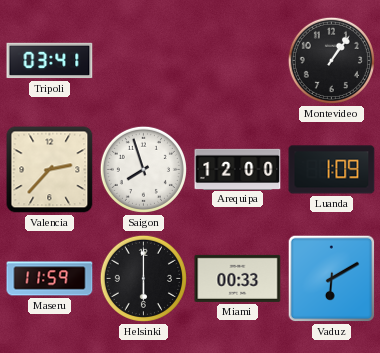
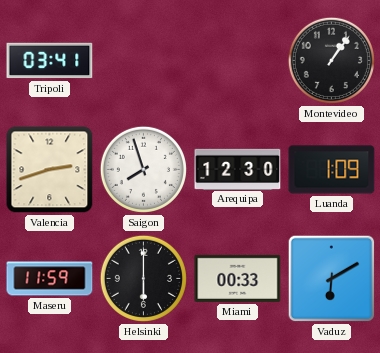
Valencia: 2:37 -> 2:42
Arequipa: 12:00 -> 12:30
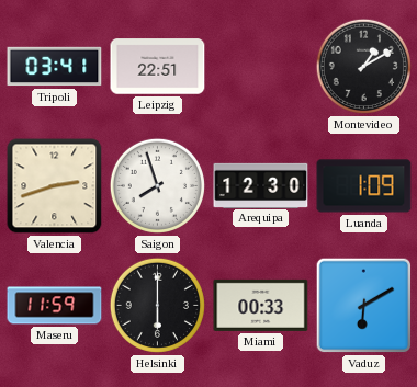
Leipzig: none -> 22:51
Montevideo: 1:06 -> 1:10
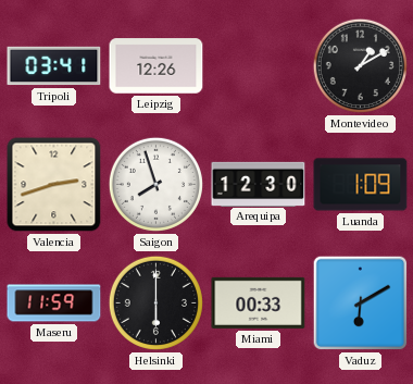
Leipzig: 22:51 -> 12:26
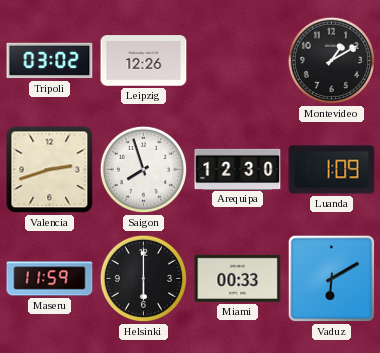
Tripoli: 03:41 -> 03:02
